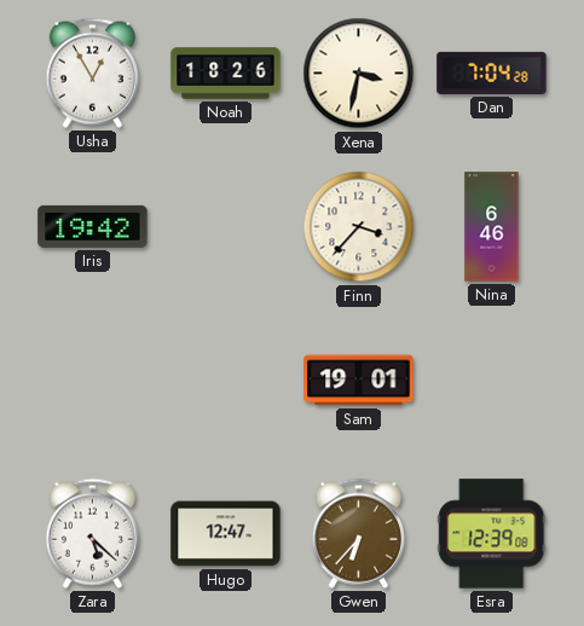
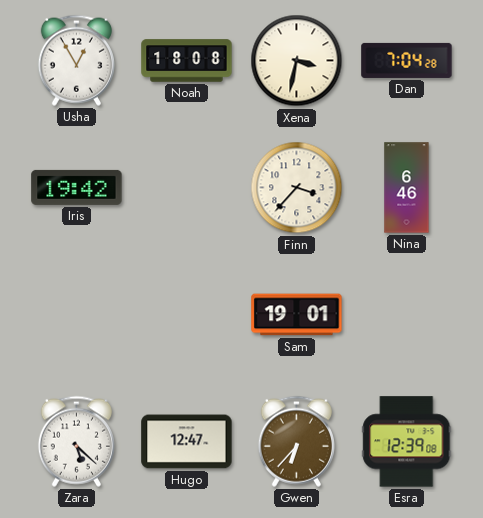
Noah: 18:26 -> 18:08
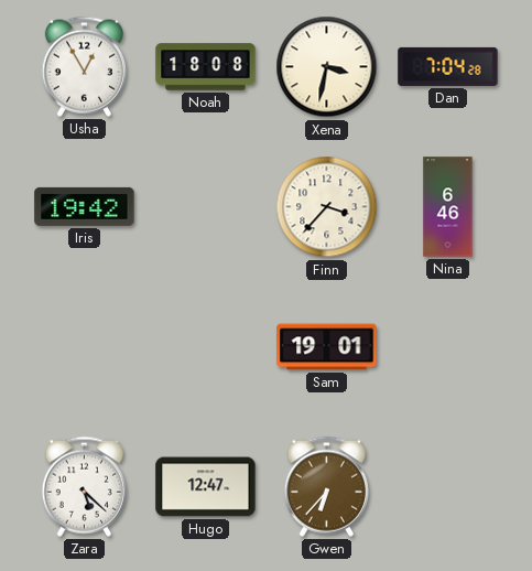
Esra: 12:39 -> none
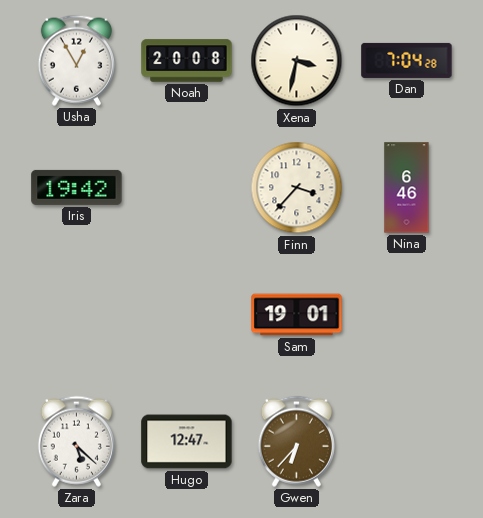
Noah: 18:08 -> 20:08
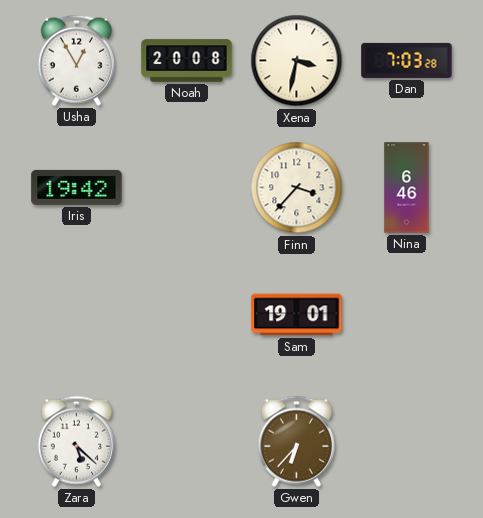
Dan: 7:04 -> 7:03
Hugo: 12:47 -> none
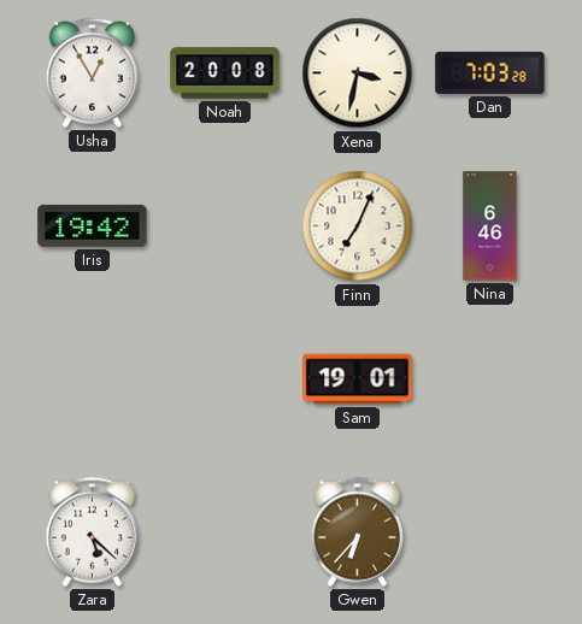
Finn: 3:37 -> 7:04
